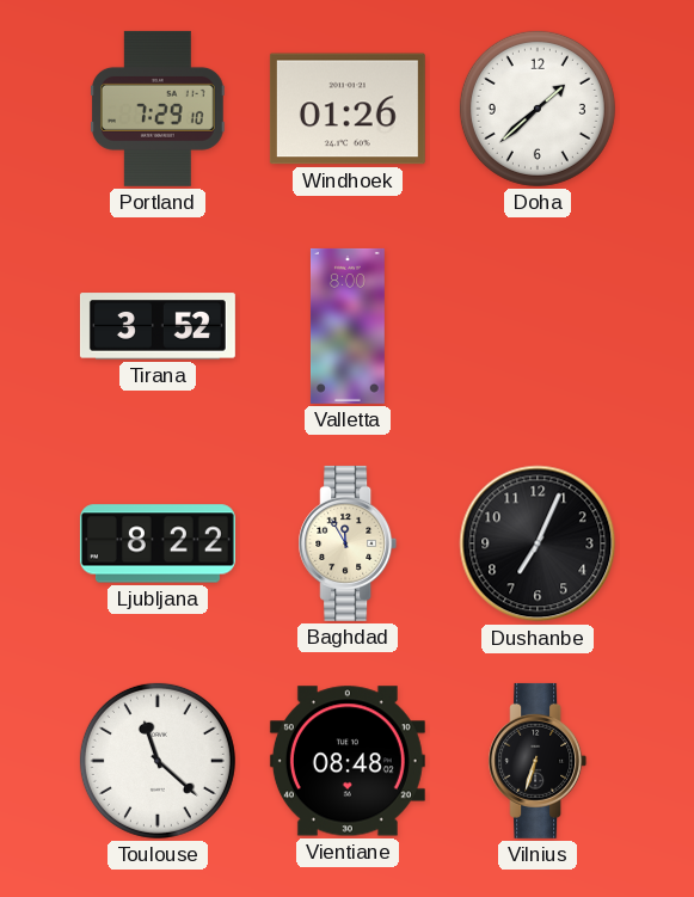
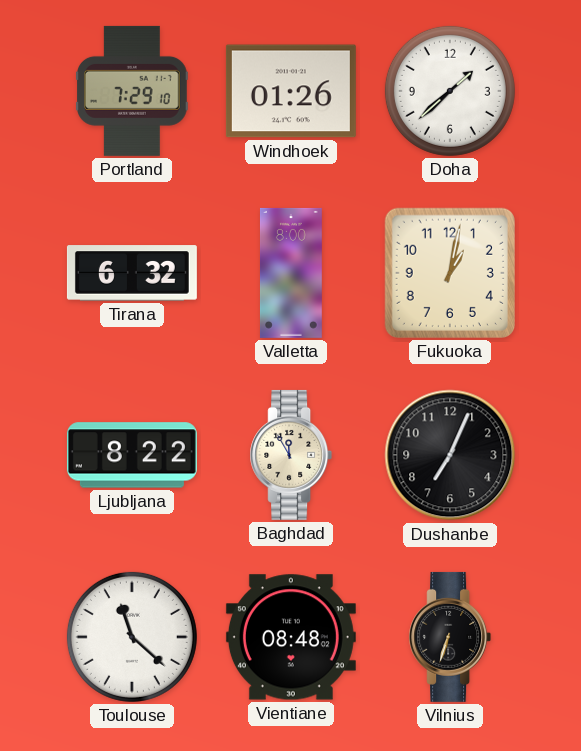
Tirana: 3:52 -> 6:32
Fukuoka: none -> 1:02
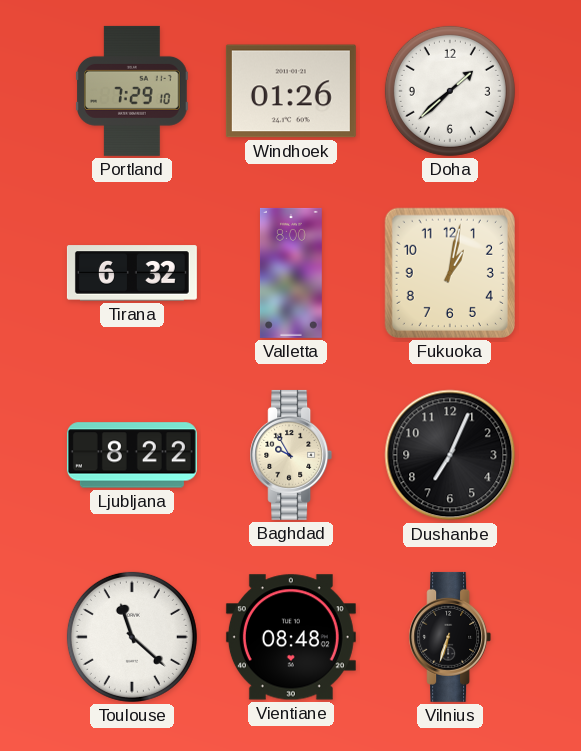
Baghdad: 11:55 -> 9:55
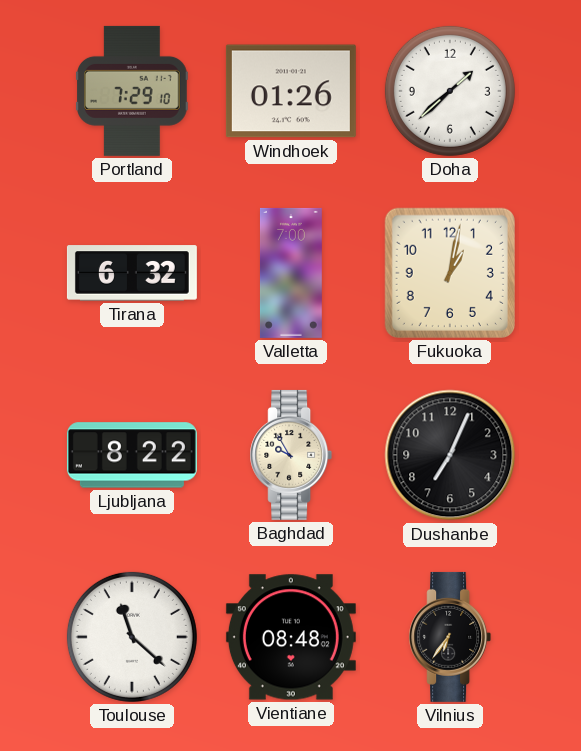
Valletta: 8:00 -> 7:00
Vilnius: 6:33 -> 6:36
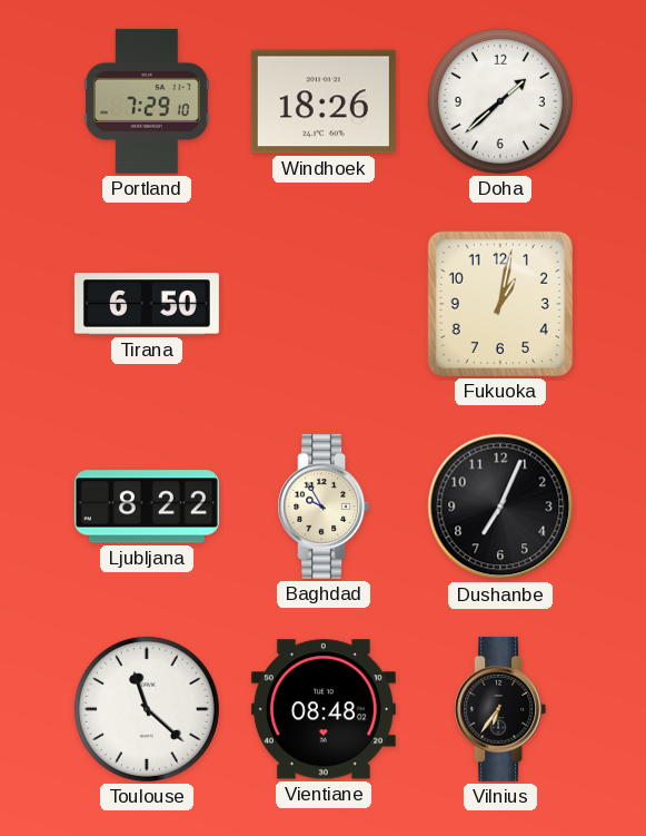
Windhoek: 01:26 -> 18:26
Tirana: 6:32 -> 6:50
Valletta: 7:00 -> none
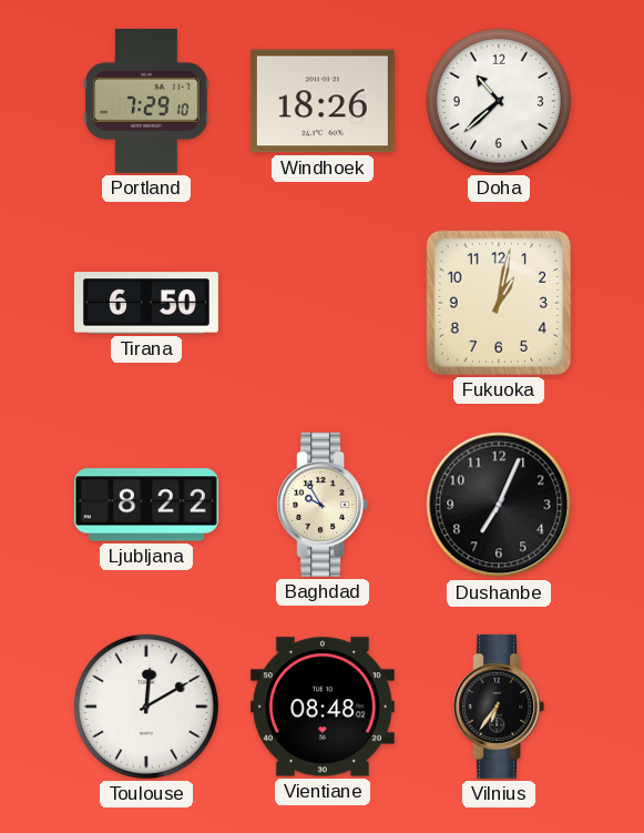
Doha: 1:38 -> 10:38
Toulouse: 11:22 -> 12:10
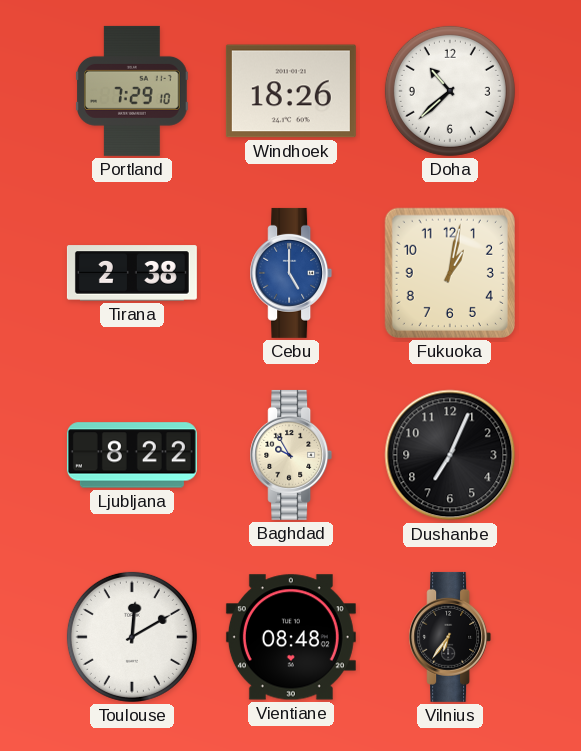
Tirana: 6:50 -> 2:38
Cebu: none -> 5:00
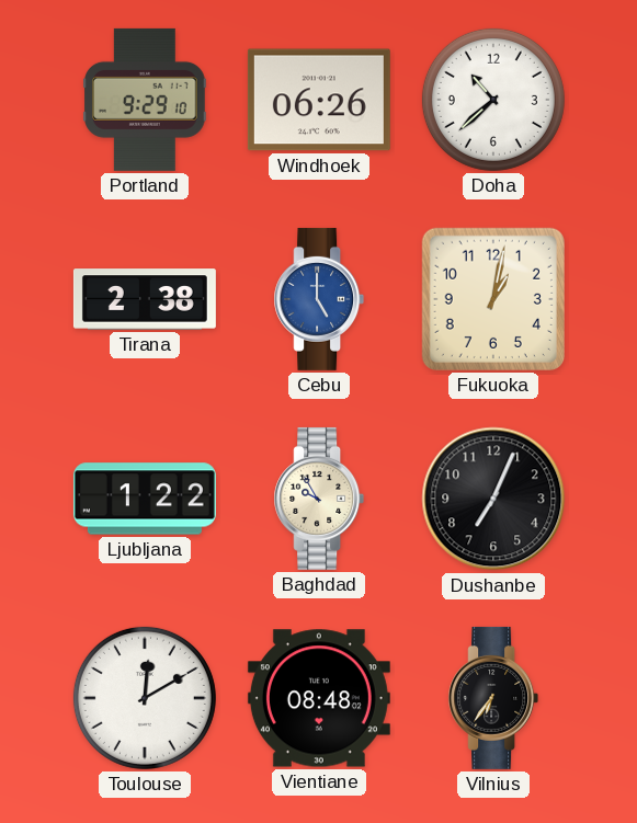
Portland: 7:29 -> 9:29
Windhoek: 18:26 -> 06:26
Ljubljana: 8:22 -> 1:22
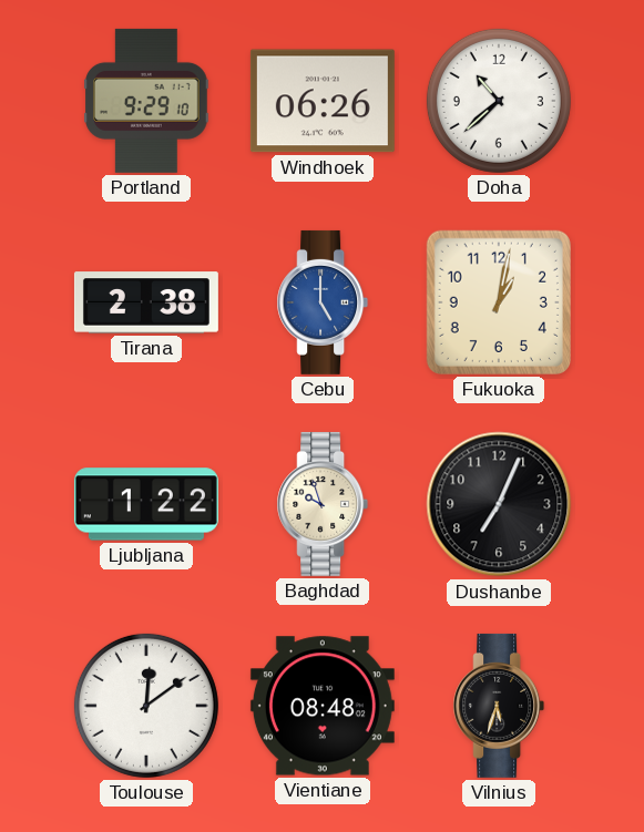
Baghdad: 9:55 -> 9:57
Toulouse: 12:10 -> 12:09
Vilnius: 6:36 -> 5:33
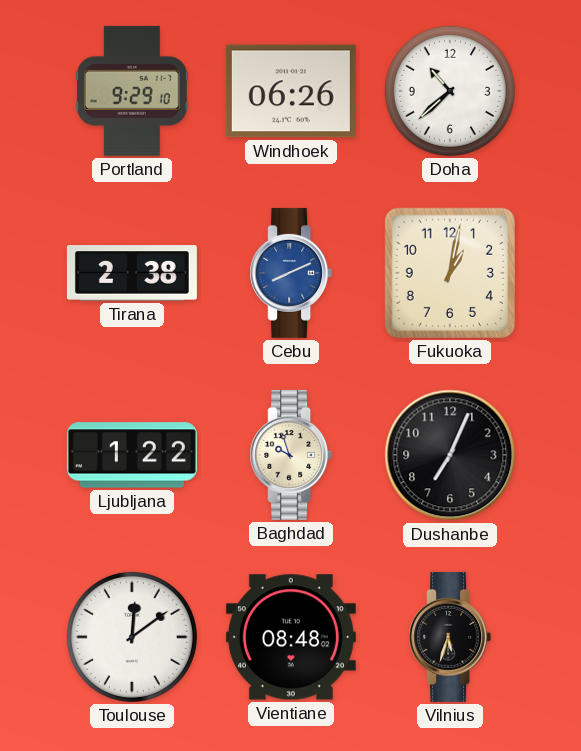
Cebu: 5:00 -> 8:11
